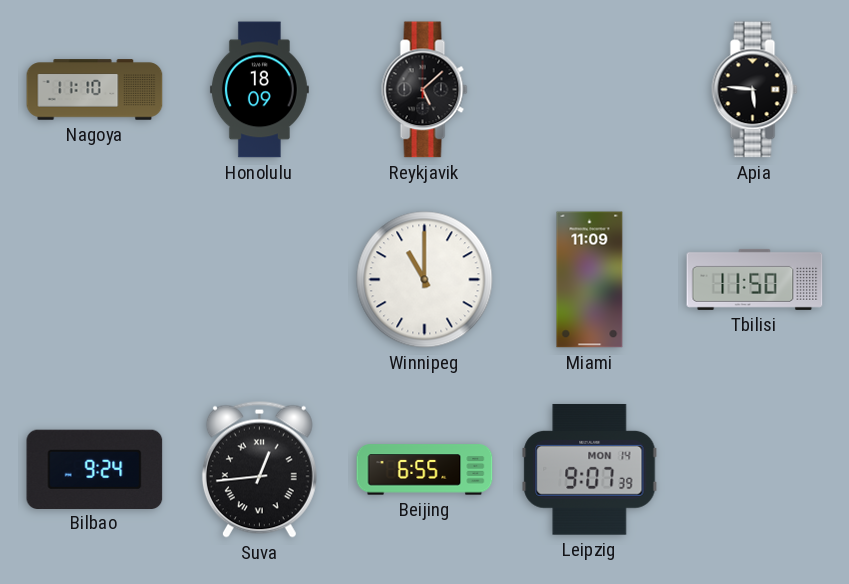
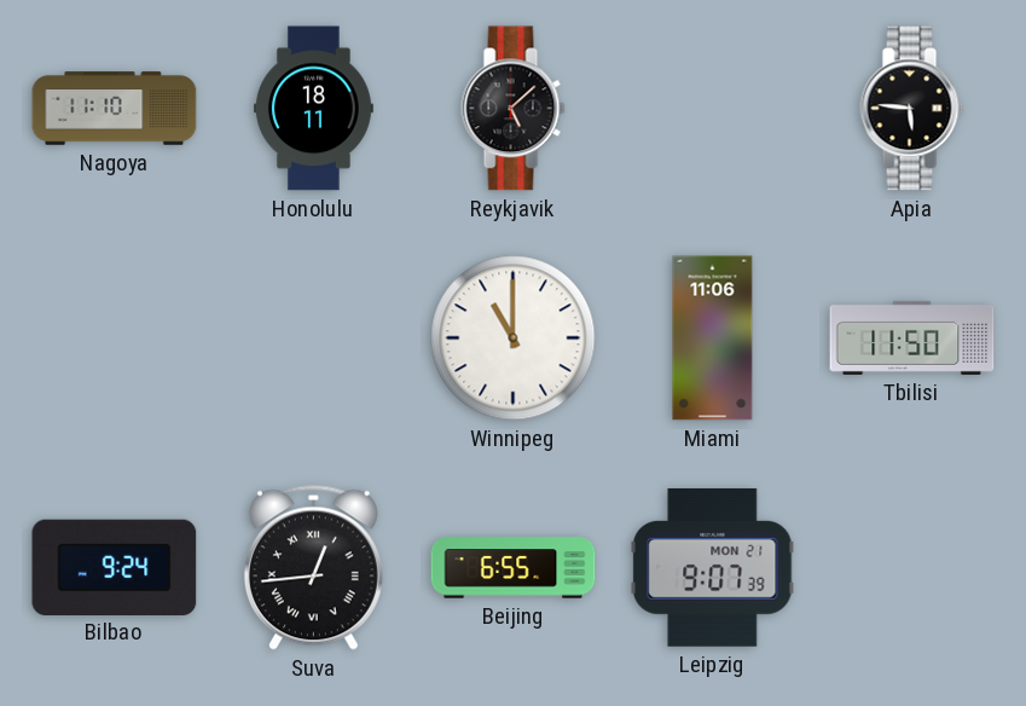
Honolulu: 18:09 -> 18:11
Miami: 11:09 -> 11:06
Leipzig date: MON 14 -> MON 21
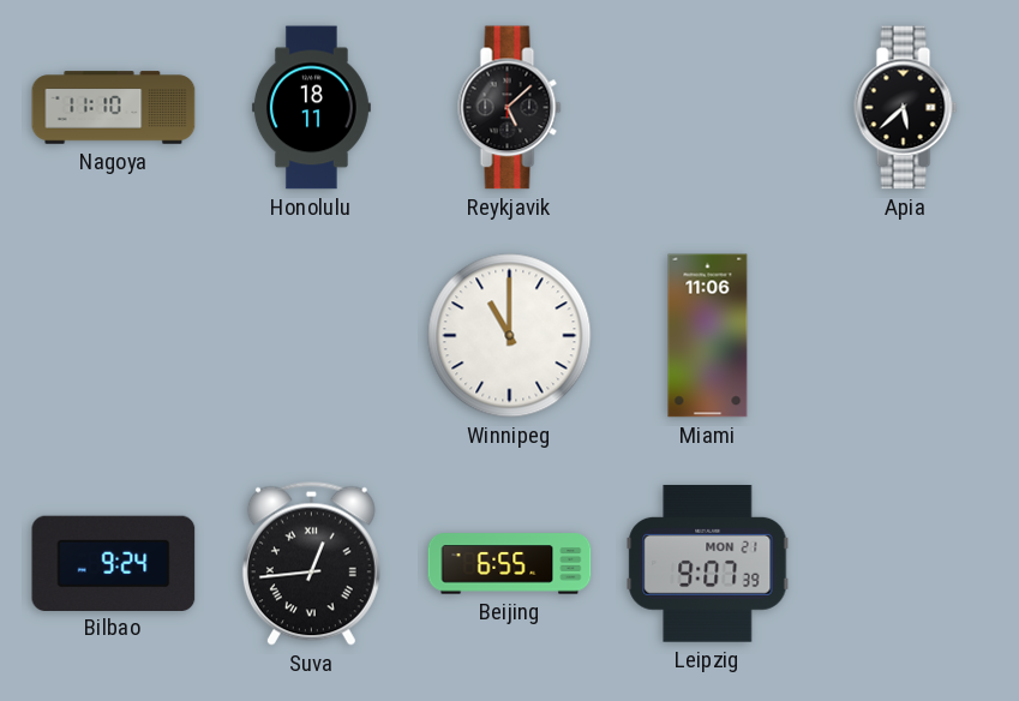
Apia: 5:46 -> 5:38
Tbilisi: 11:50 -> none
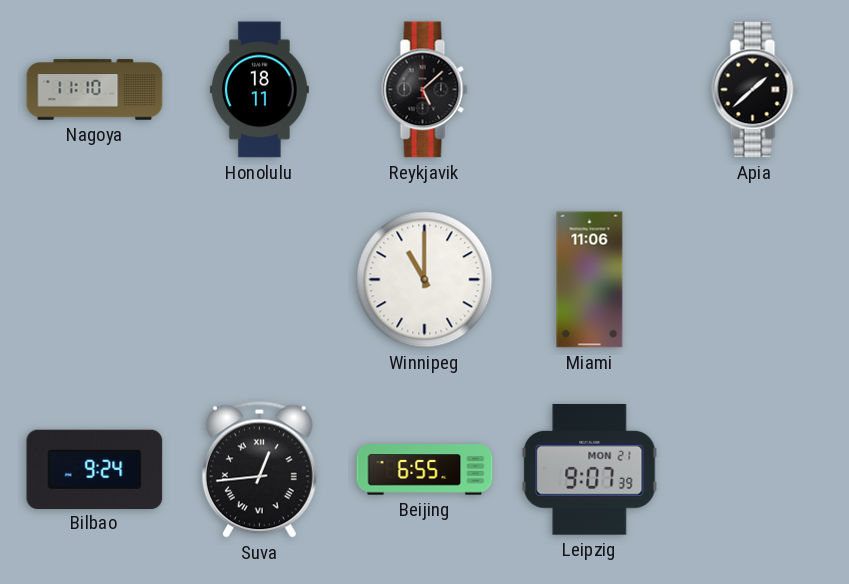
Apia: 5:38 -> 1:38
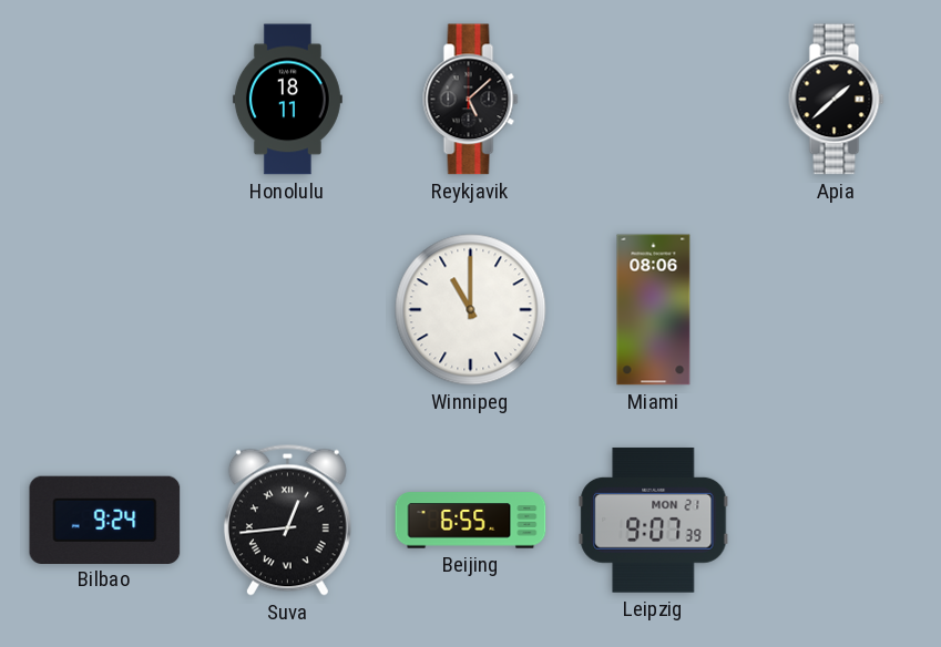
Nagoya: 11:10 -> none
Miami: 11:06 -> 08:06
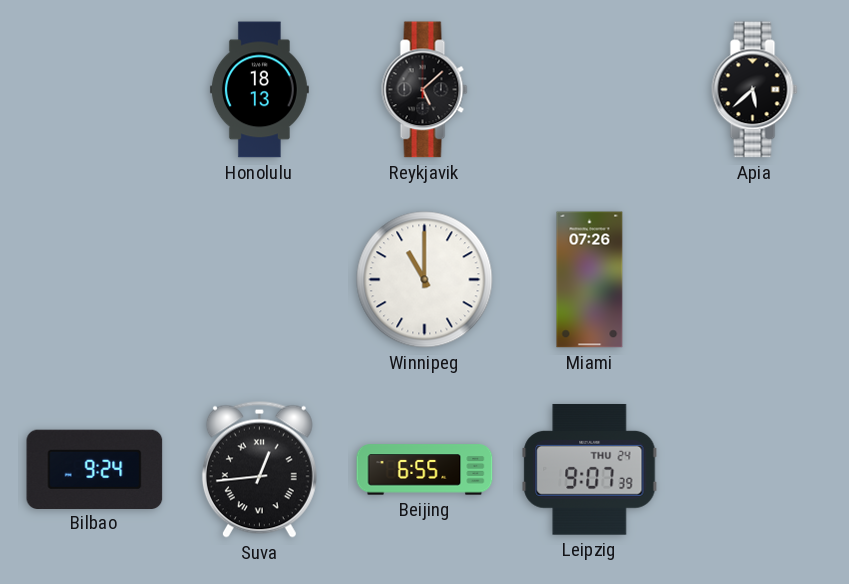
Honolulu: 18:11 -> 18:13
Apia: 1:38 -> 5:38
Miami: 08:06 -> 07:26
Leipzig date: MON 21 -> THU 24
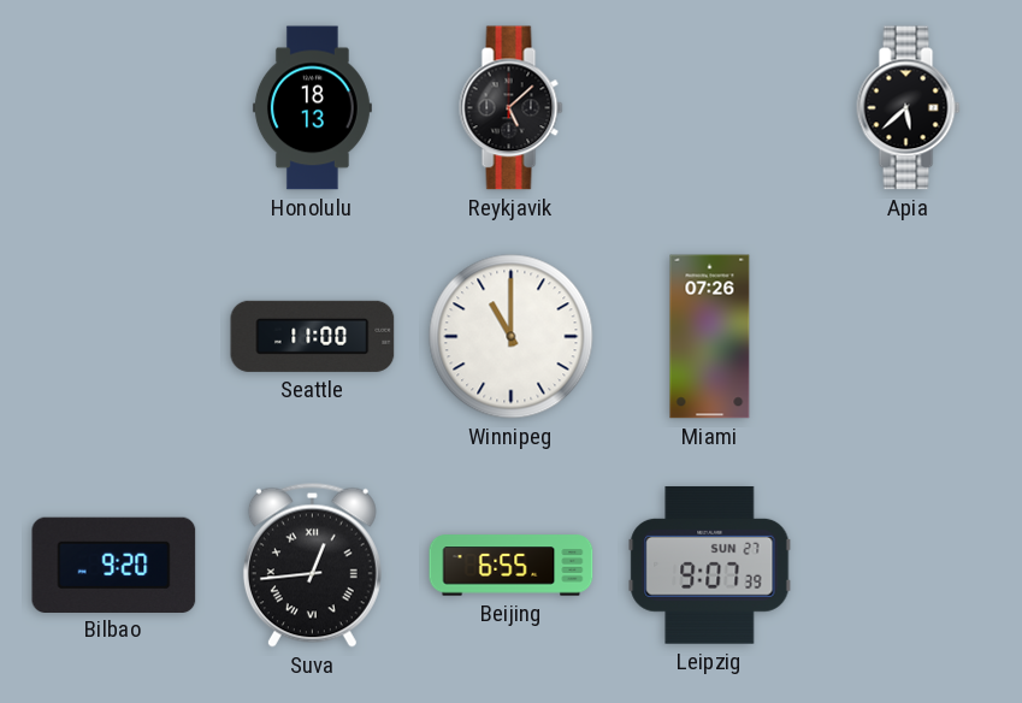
Seattle: none -> 11:00
Bilbao: 9:24 -> 9:20
Leipzig date: THU 24 -> SUN 27
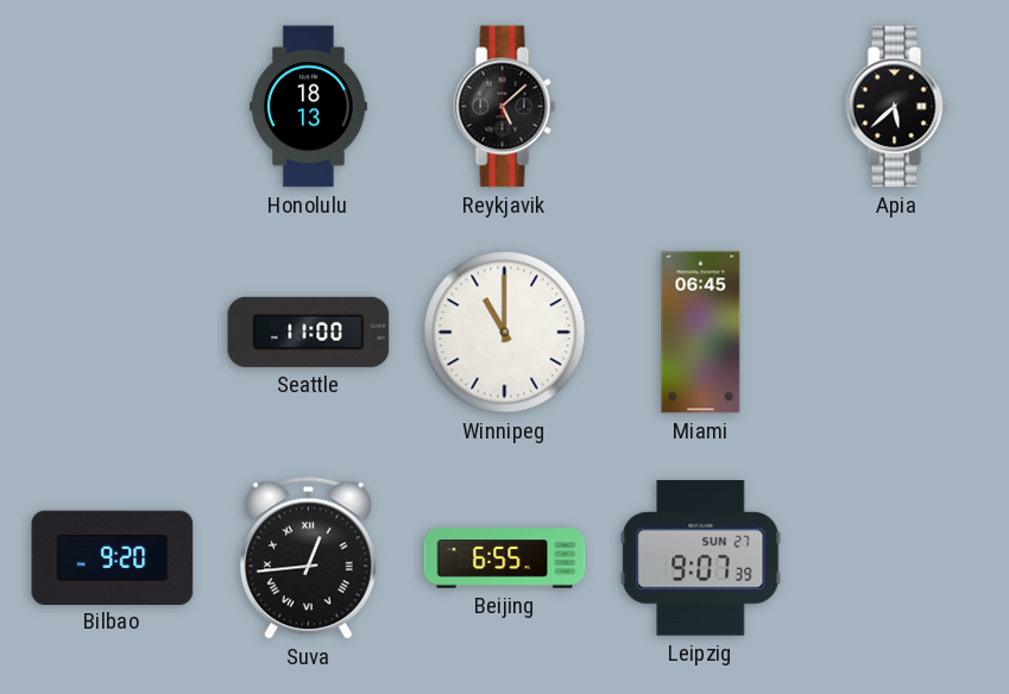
Miami: 07:26 -> 06:45
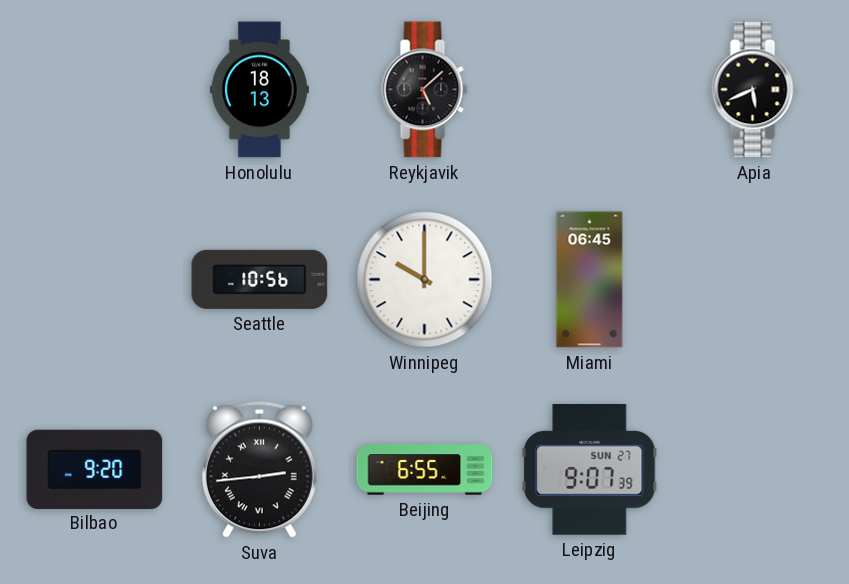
Apia: 5:38 -> 5:41
Seattle: 11:00 -> 10:56
Winnipeg: 11:00 -> 10:00
Suva: 12:44 -> 2:44
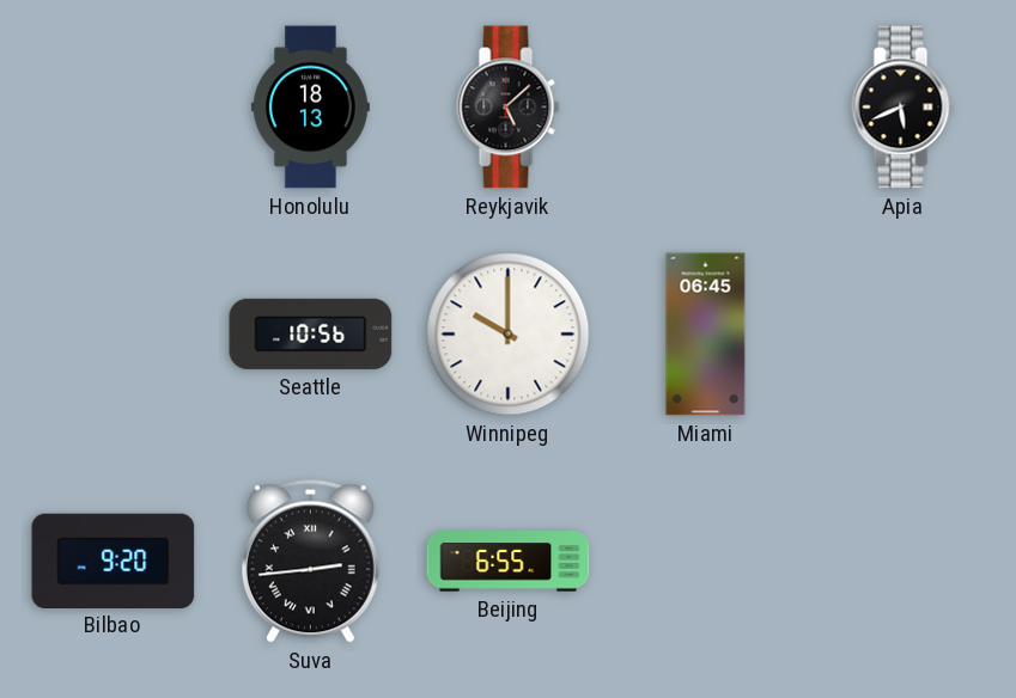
Leipzig: 9:07 -> none
